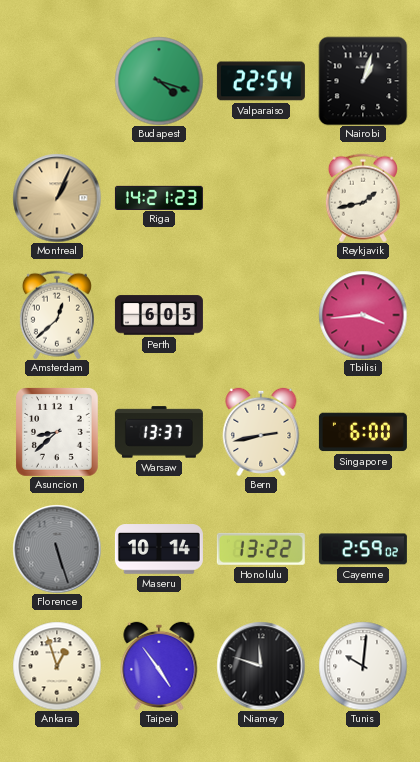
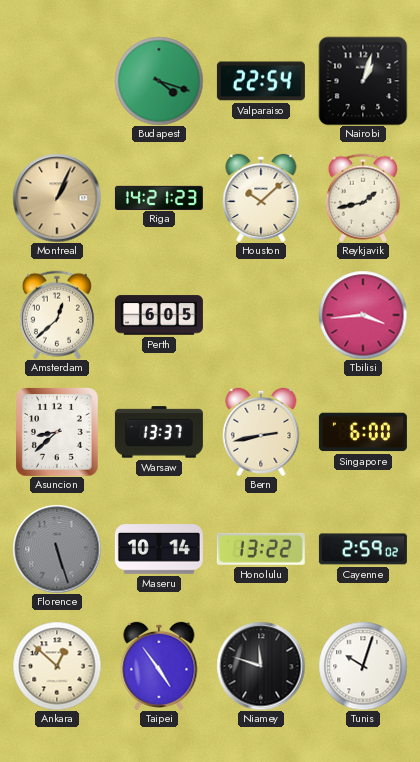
Houston: none -> 10:08
Ankara: 12:57 -> 12:52
Tunis: 10:01 -> 10:03
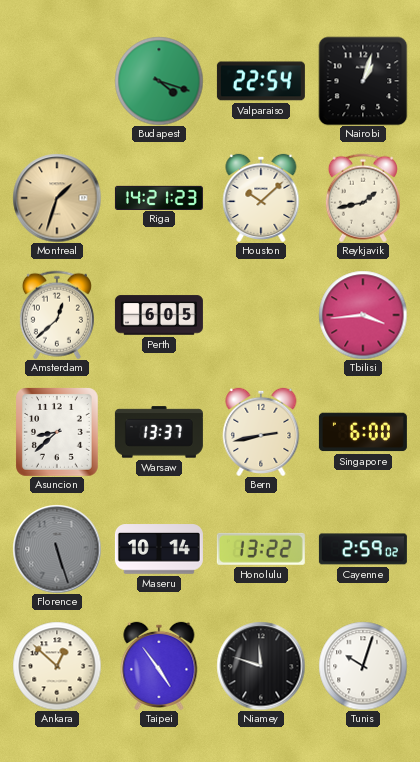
Montreal: 1:04 -> 1:33
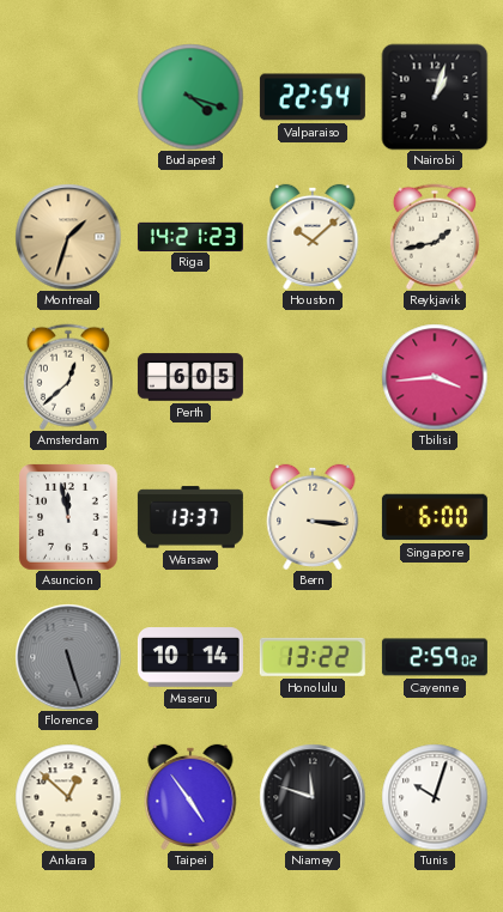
Asuncion: 8:38 -> 11:58
Bern: 2:43 -> 3:16
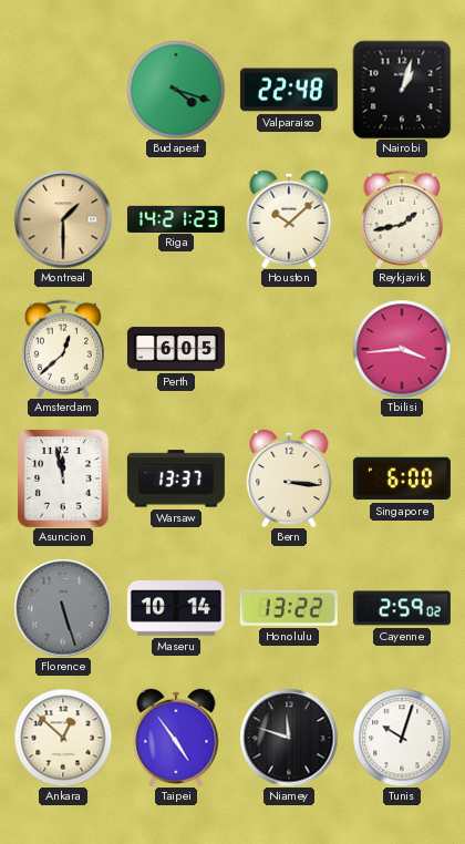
Valparaiso: 22:54 -> 22:48
Montreal: 1:33 -> 1:30
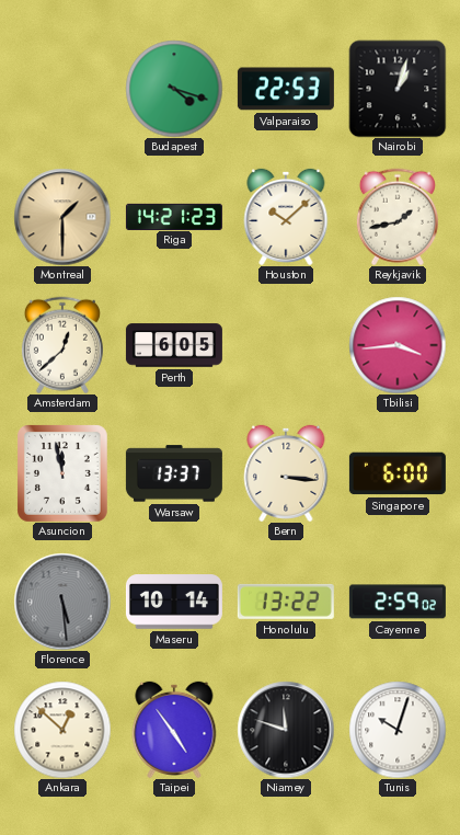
Valparaiso: 22:48 -> 22:53
Florence: 5:27 -> 5:29
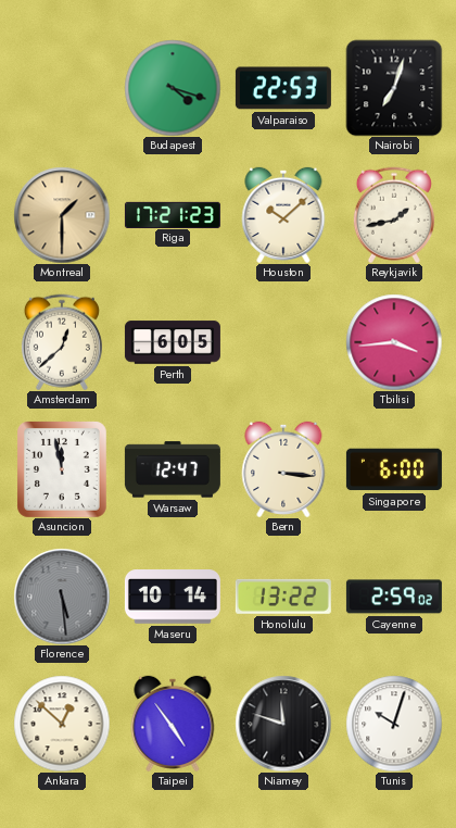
Nairobi: 1:03 -> 7:03
Riga: 14:21 -> 17:21
Warsaw: 13:37 -> 12:47
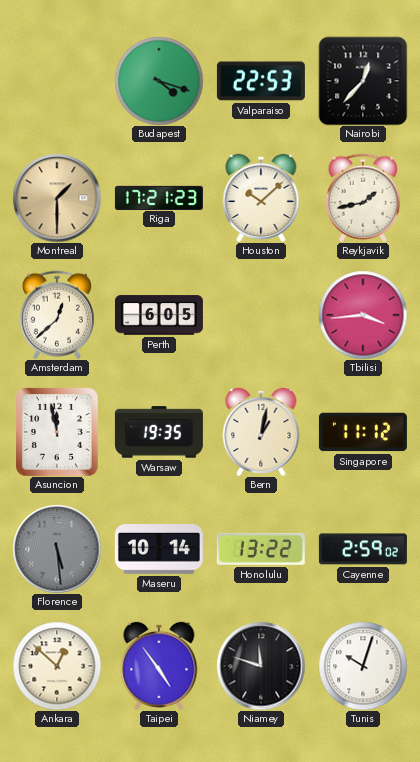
Nairobi: 7:03 -> 12:37
Warsaw: 12:47 -> 19:35
Bern: 3:16 -> 1:02
Singapore: 6:00 -> 11:12
